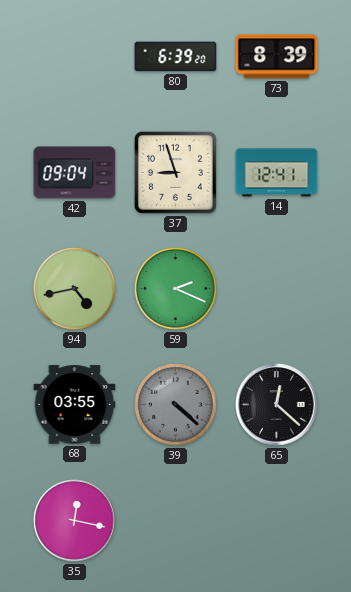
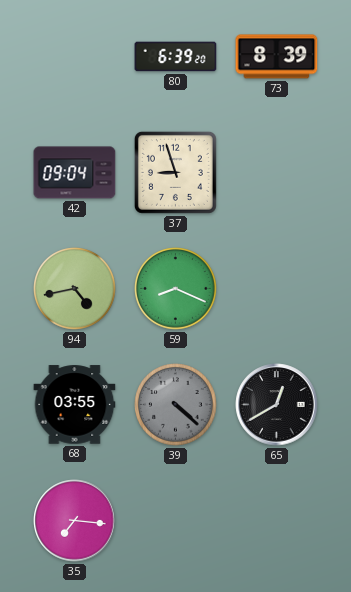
14: 12:41 -> none
59: 2:19 -> 8:19
65: 12:22 -> 12:40
35: 12:17 -> 7:16
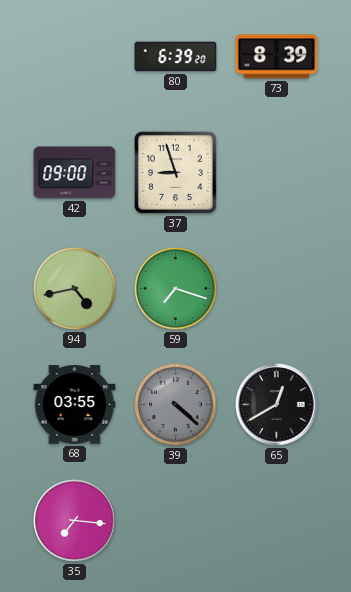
42: 09:04 -> 09:00
59: 8:19 -> 7:18
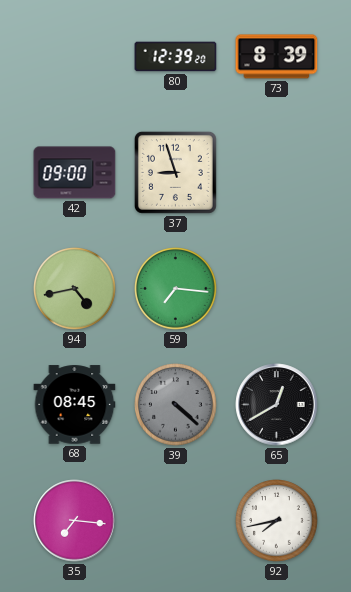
80: 6:39 -> 12:39
59: 7:18 -> 7:16
68: 03:55 -> 08:45
92: none -> 7:43
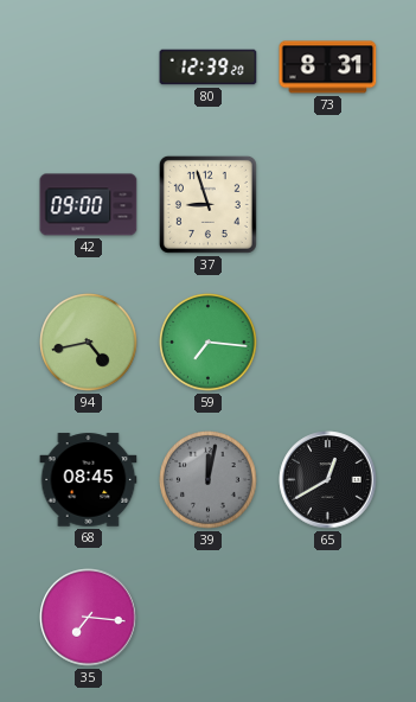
73: 8:39 -> 8:31
39: 4:22 -> 12:02
92: 7:43 -> none
